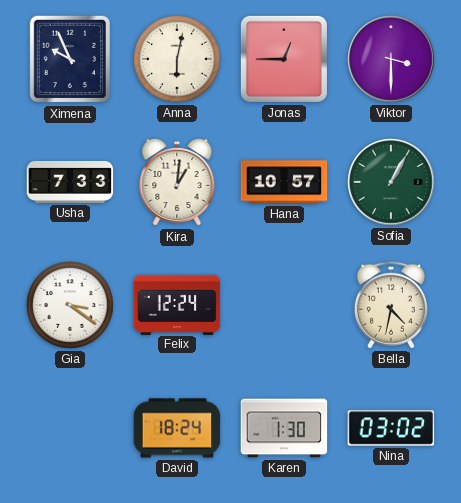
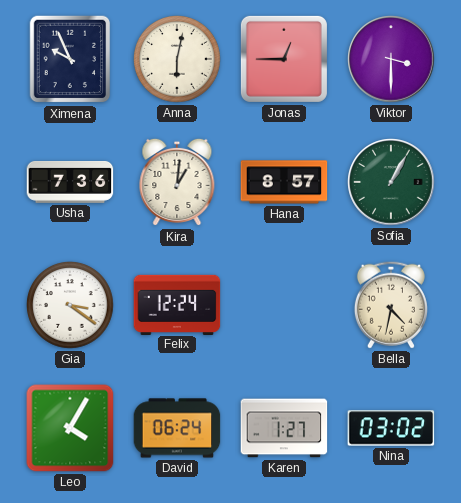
Usha: 7:33 -> 7:36
Hana: 10:57 -> 8:57
Leo: none -> 4:05
David: 18:24 -> 06:24
Karen: 1:30 -> 1:27
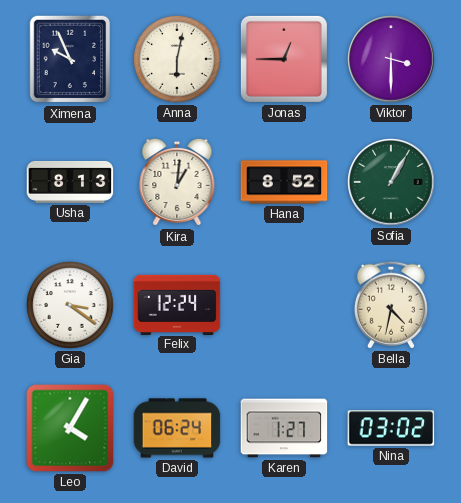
Usha: 7:36 -> 8:13
Hana: 8:57 -> 8:52
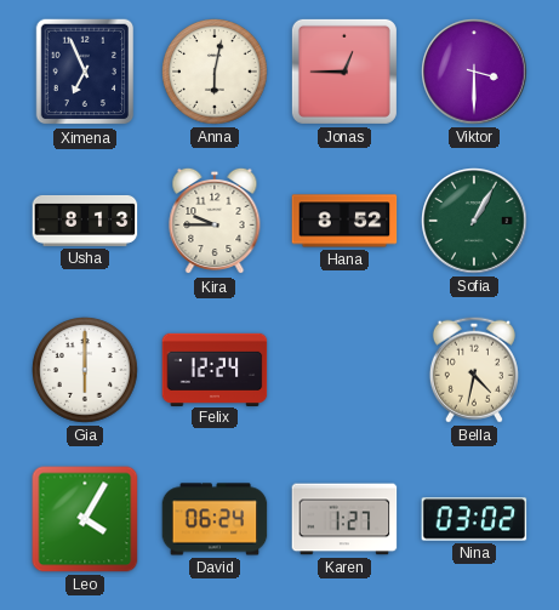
Ximena: 9:56 -> 6:56
Kira: 1:01 -> 9:45
Gia: 3:21 -> 6:00
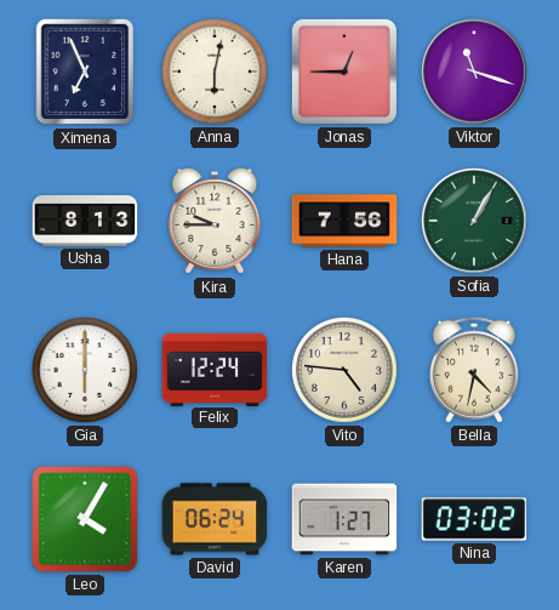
Viktor: 3:30 -> 11:18
Hana: 8:52 -> 7:56
Vito: none -> 4:46
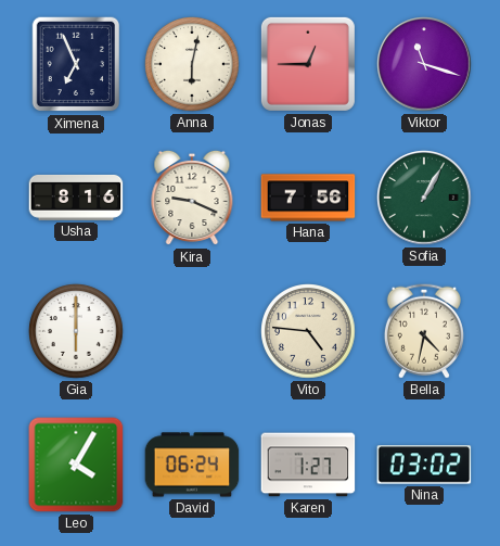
Usha: 8:13 -> 8:16
Kira: 9:45 -> 9:19
Felix: 12:24 -> none
